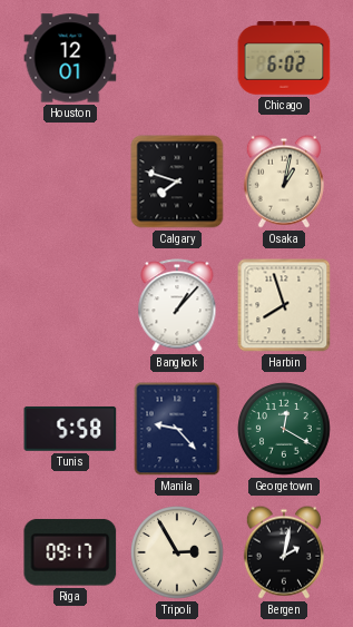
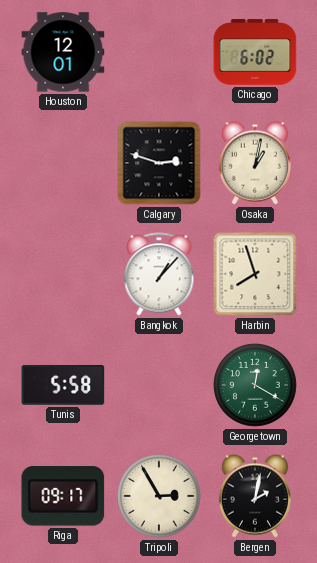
Calgary: 7:48 -> 2:48
Manila: 9:23 -> none
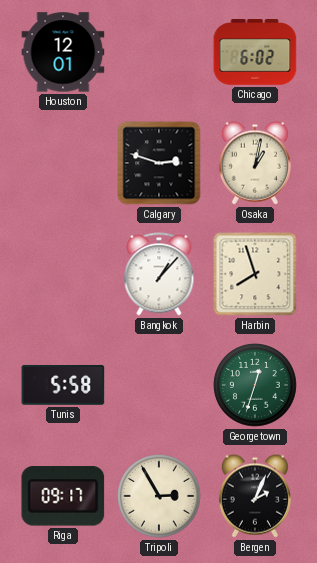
Georgetown: 12:20 -> 12:33
Bergen: 2:02 -> 2:04
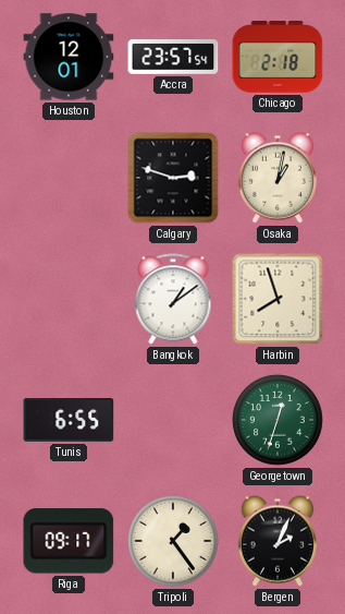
Accra: none -> 23:57
Chicago: 6:02 -> 2:18
Bangkok: 1:07 -> 1:09
Tunis: 5:58 -> 6:55
Tripoli: 2:55 -> 1:24
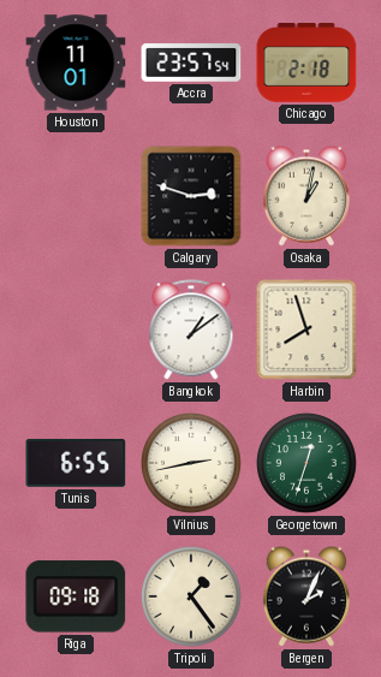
Houston: 12:01 -> 11:01
Vilnius: none -> 2:43
Riga: 09:17 -> 09:18
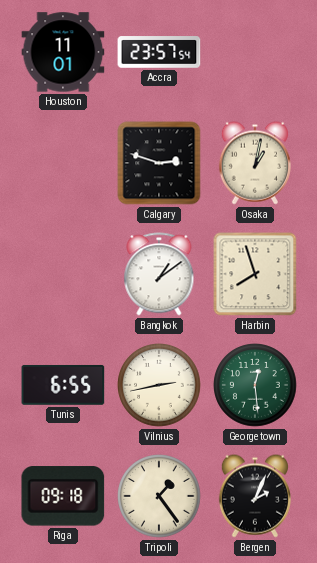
Chicago: 2:18 -> none
Georgetown: 12:33 -> 12:29
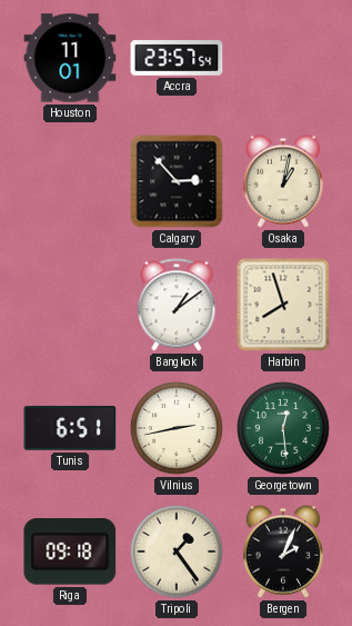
Calgary: 2:48 -> 2:53
Tunis: 6:55 -> 6:51
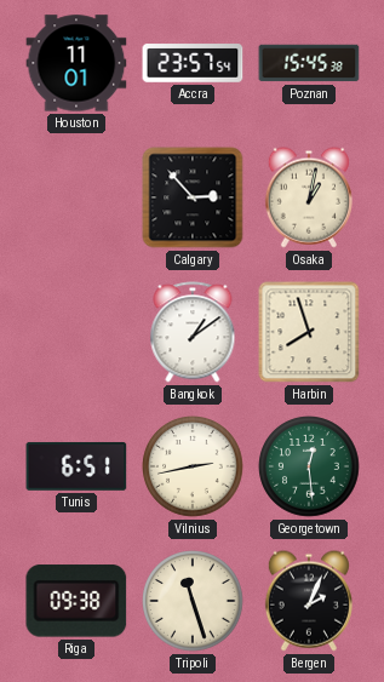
Poznan: none -> 15:45
Riga: 09:18 -> 09:38
Tripoli: 1:24 -> 11:27
